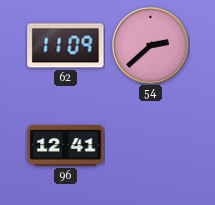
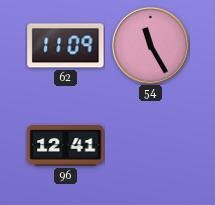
54: 2:38 -> 11:25
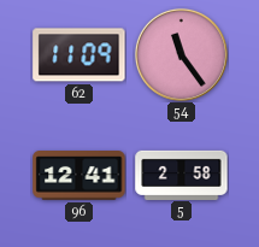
54: 11:25 -> 11:24
5: none -> 2:58
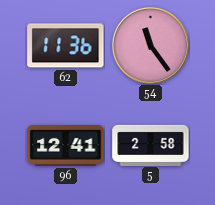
62: 11:09 -> 11:36
